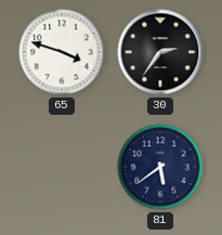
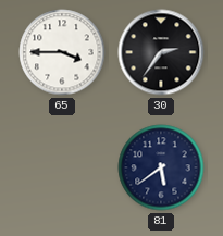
65: 3:48 -> 3:45
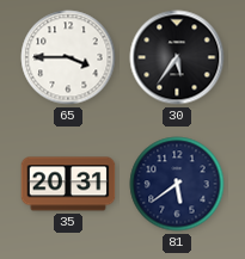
30: 2:36 -> 5:36
35: none -> 20:31
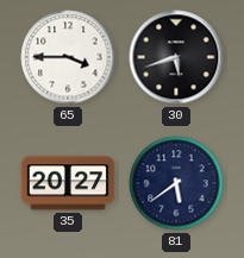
30: 5:36 -> 5:42
35: 20:31 -> 20:27
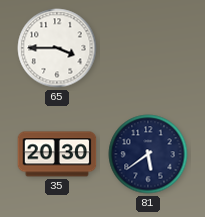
30: 5:42 -> none
35: 20:27 -> 20:30
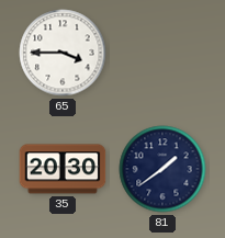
81: 5:39 -> 1:39
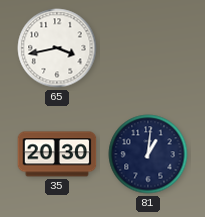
65: 3:45 -> 3:43
81: 1:39 -> 1:01
